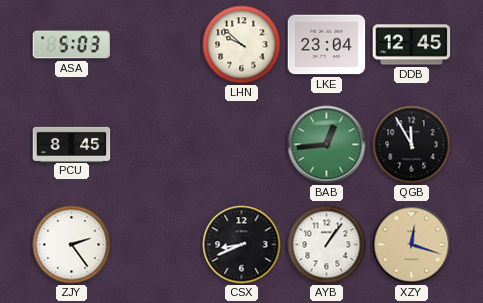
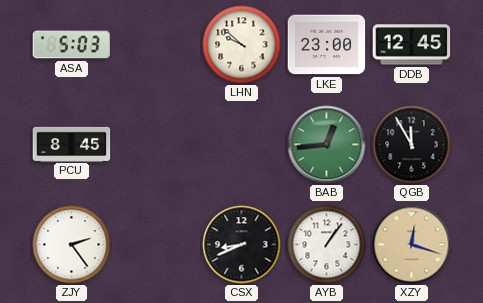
LKE: 23:04 -> 23:00
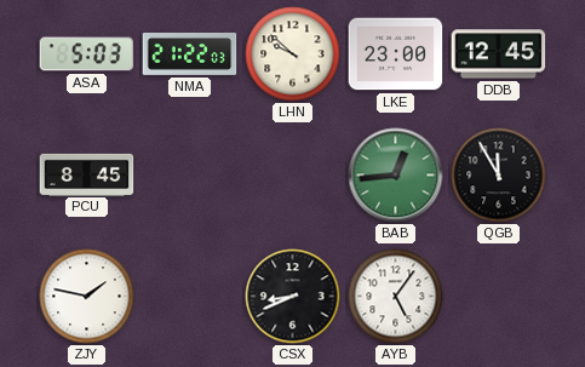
NMA: none -> 21:22
ZJY: 2:24 -> 1:47
AYB: 1:06 -> 5:06
XZY: 12:18 -> none
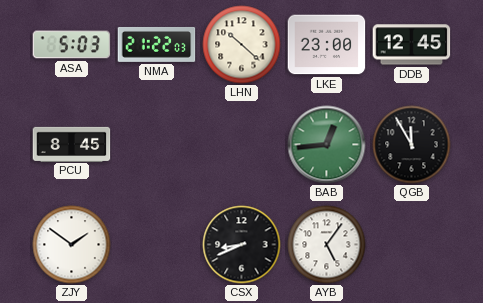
LHN: 9:52 -> 10:22
ZJY: 1:47 -> 1:51
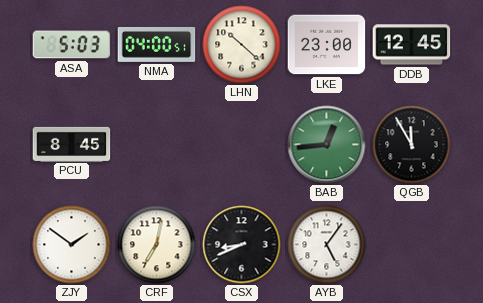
NMA: 21:22 -> 04:00
CRF: none -> 7:02
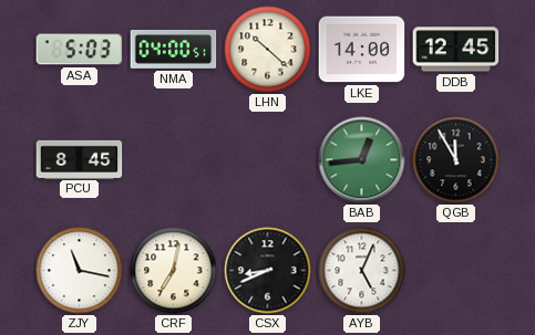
LKE: 23:00 -> 14:00
ZJY: 1:51 -> 11:17
AYB: 5:06 -> 5:04
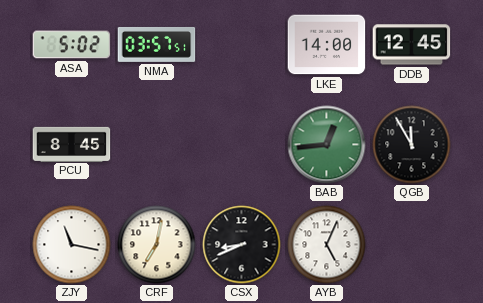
ASA: 5:03 -> 5:02
NMA: 04:00 -> 03:57
LHN: 10:22 -> none
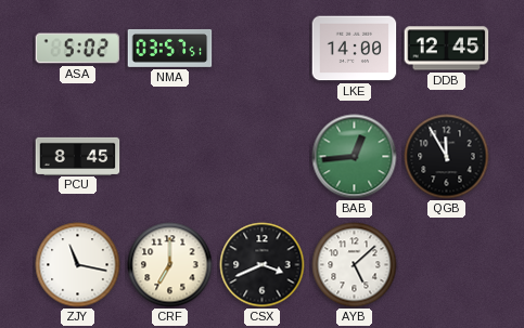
CRF: 7:02 -> 7:00
CSX: 8:41 -> 3:41
AYB: 5:04 -> 5:08
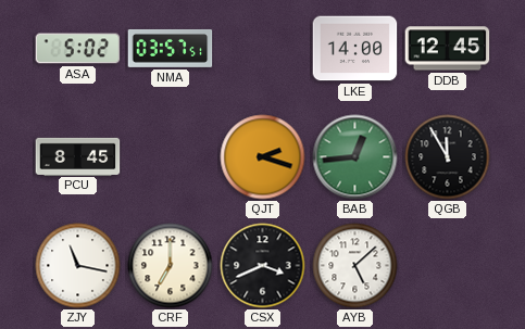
QJT: none -> 2:18
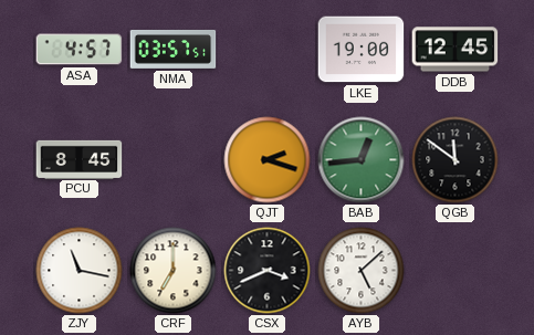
ASA: 5:02 -> 4:57
LKE: 14:00 -> 19:00
QGB: 11:55 -> 11:51
